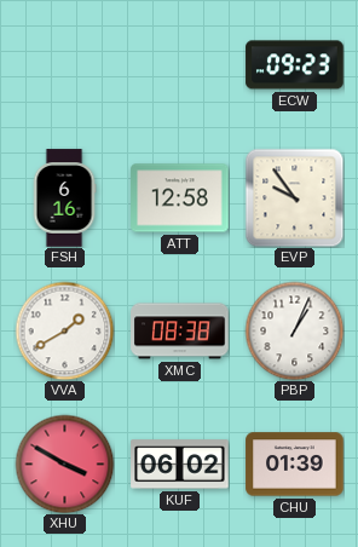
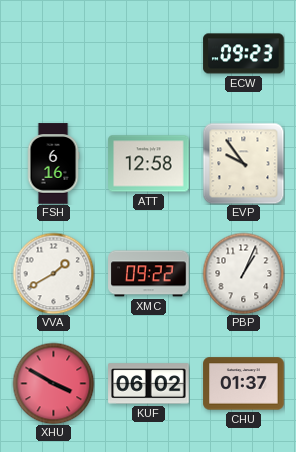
XMC: 08:38 -> 09:22
CHU: 01:39 -> 01:37
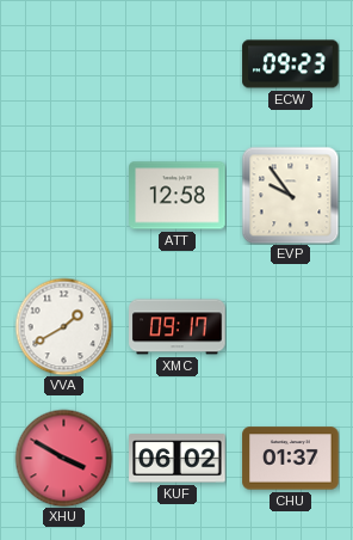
FSH: 6:16 -> none
XMC: 09:22 -> 09:17
PBP: 1:04 -> none
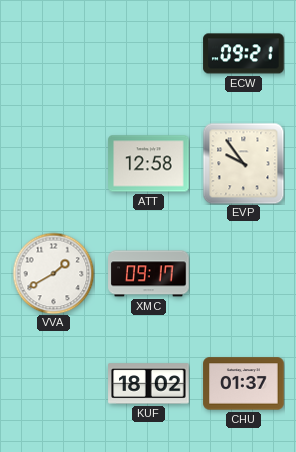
ECW: 09:23 -> 09:21
XHU: 3:50 -> none
KUF: 06:02 -> 18:02
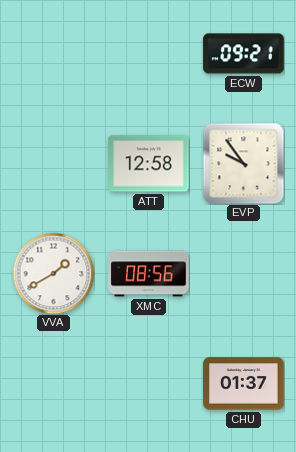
XMC: 09:17 -> 08:56
KUF: 18:02 -> none
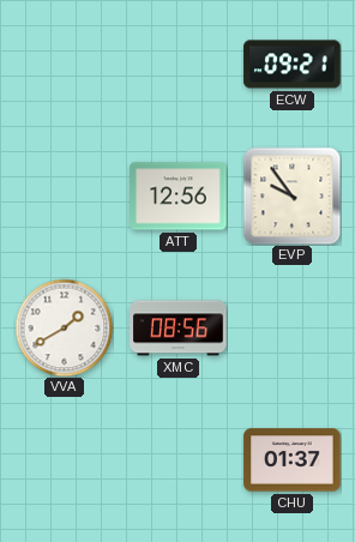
ATT: 12:58 -> 12:56
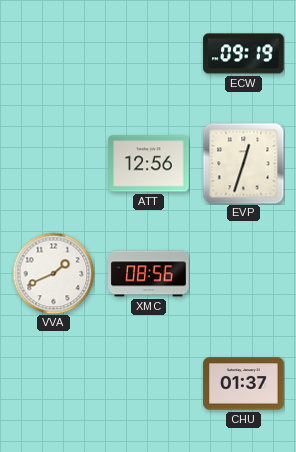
ECW: 09:21 -> 09:19
EVP: 9:54 -> 12:33
VVA: 1:40 -> 1:41
